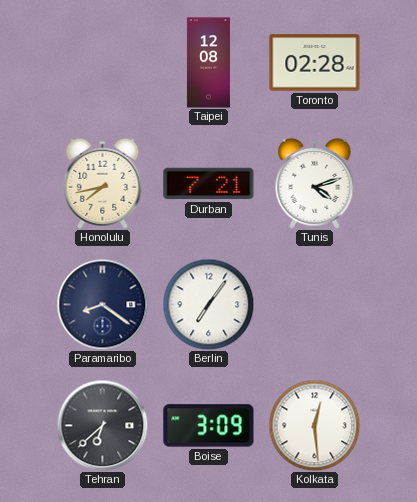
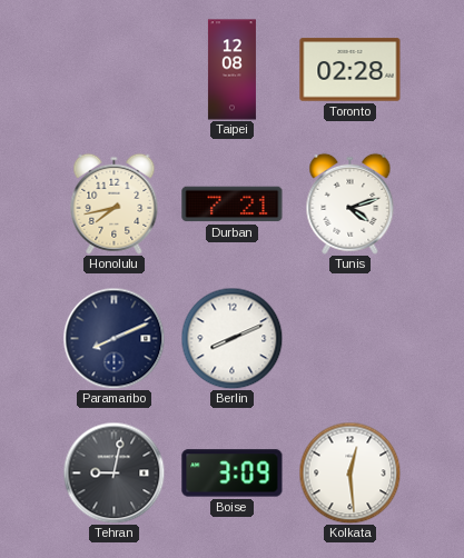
Paramaribo: 8:21 -> 8:11
Berlin: 7:06 -> 8:11
Tehran: 6:38 -> 9:02
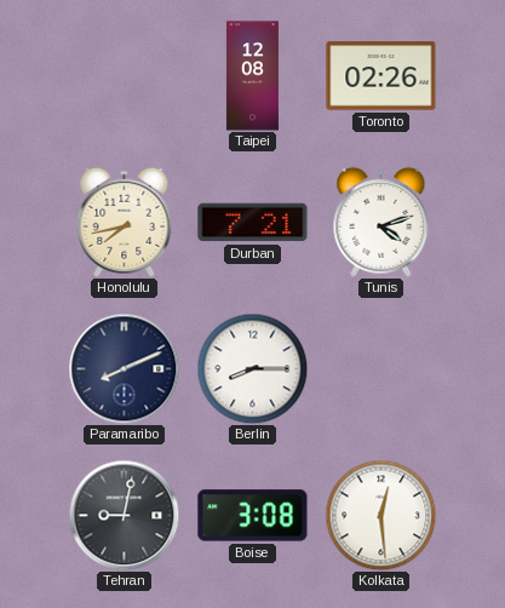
Toronto: 02:28 -> 02:26
Berlin: 8:11 -> 8:15
Boise: 3:09 -> 3:08
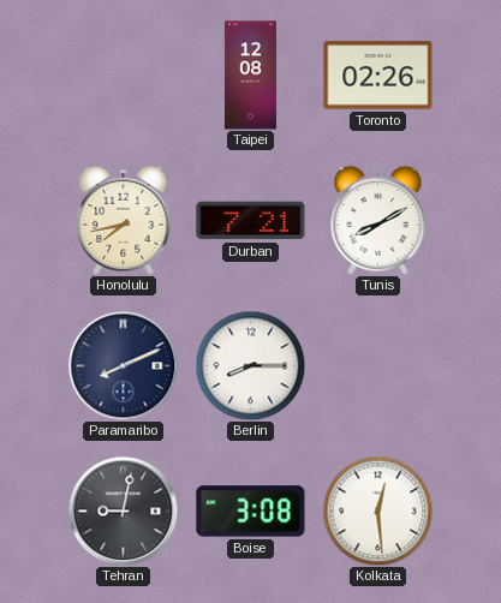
Tunis: 4:12 -> 8:10
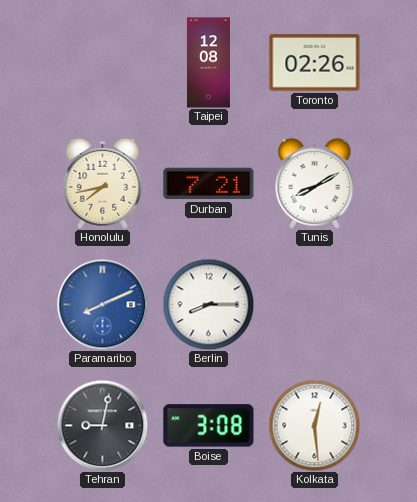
Paramaribo dial: navy -> blue
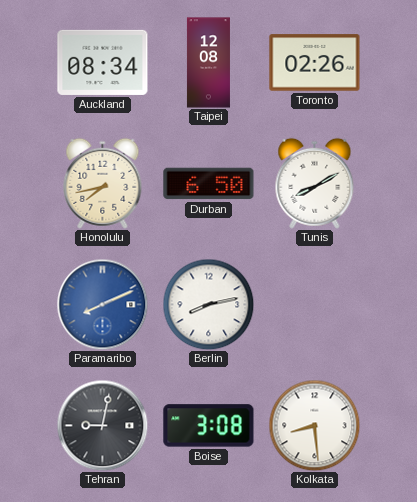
Auckland: none -> 08:34
Durban: 7:21 -> 6:50
Berlin: 8:15 -> 8:13
Kolkata: 12:29 -> 8:29
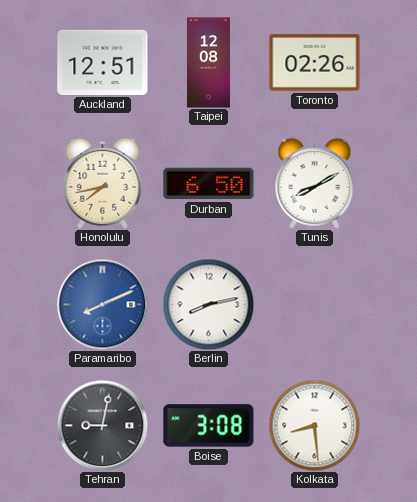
Auckland: 08:34 -> 12:51
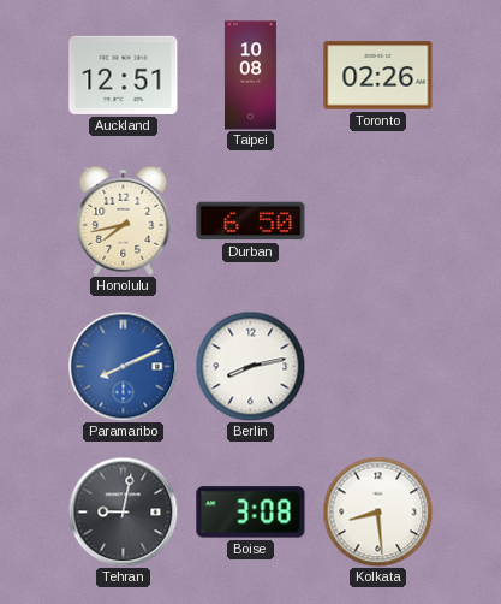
Taipei: 12:08 -> 10:08
Tunis: 8:10 -> none
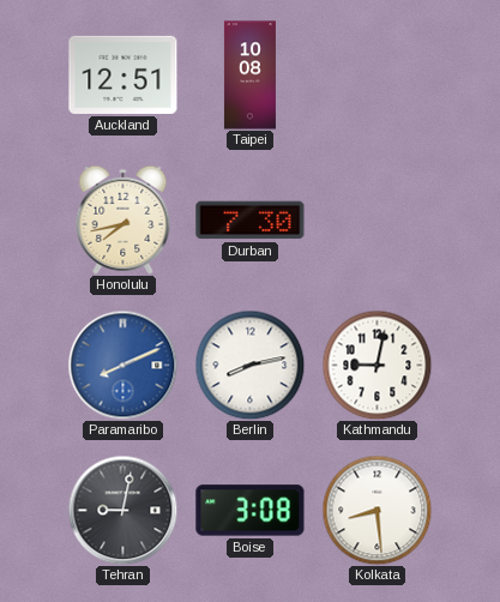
Toronto: 02:26 -> none
Durban: 6:50 -> 7:30
Kathmandu: none -> 9:02
